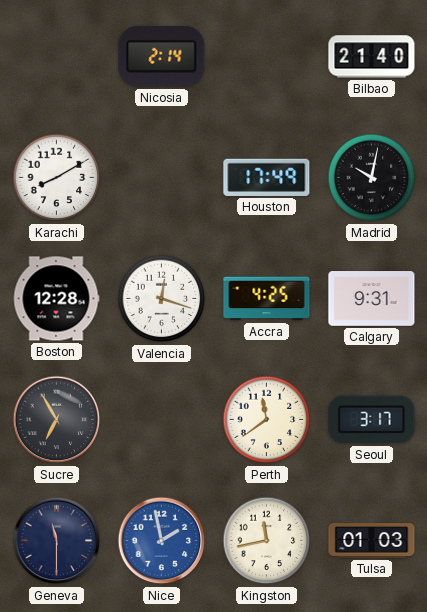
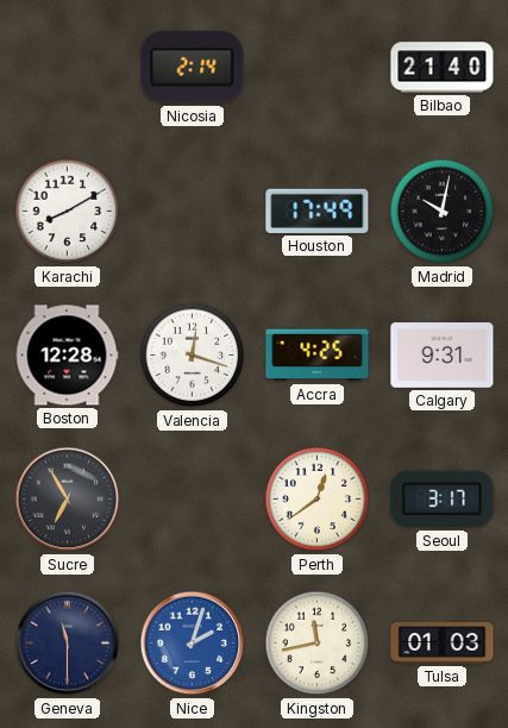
Perth: 11:39 -> 12:39
Nice: 1:58 -> 2:03
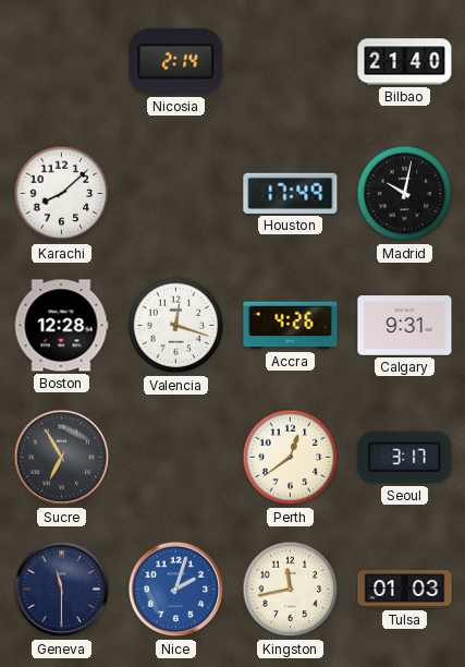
Karachi: 8:10 -> 8:08
Accra: 4:25 -> 4:26
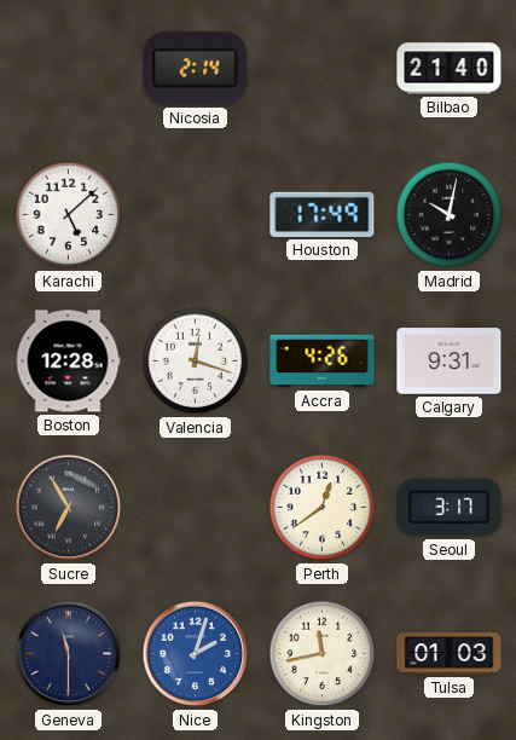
Karachi: 8:08 -> 5:08
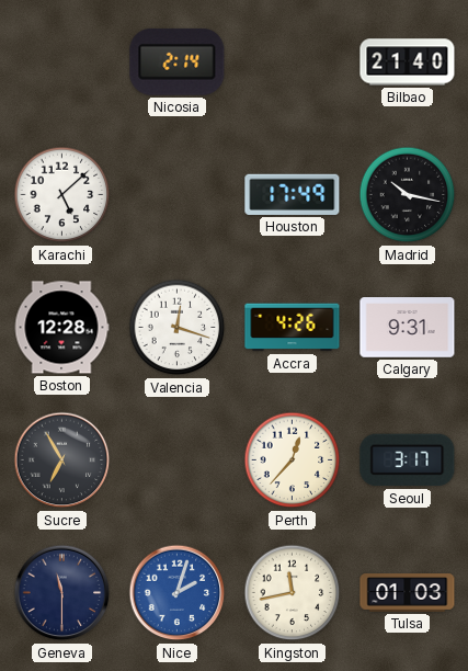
Madrid: 10:02 -> 10:17
Perth: 12:39 -> 12:37
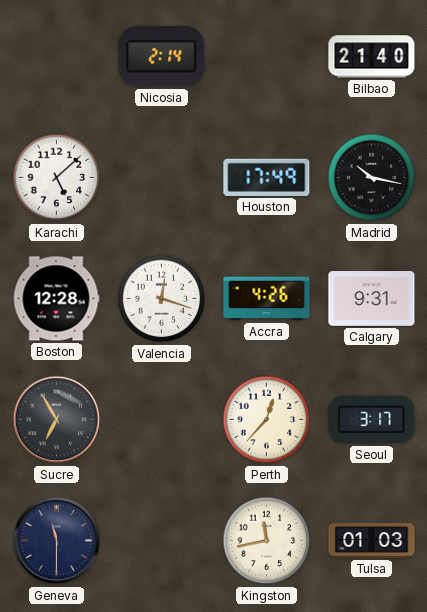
Nice: 2:03 -> none
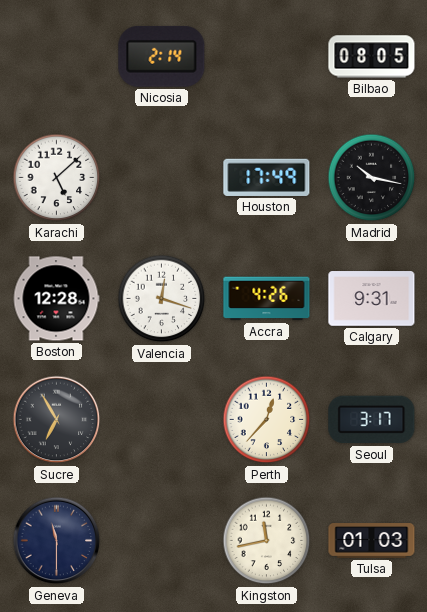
Bilbao: 21:40 -> 08:05
